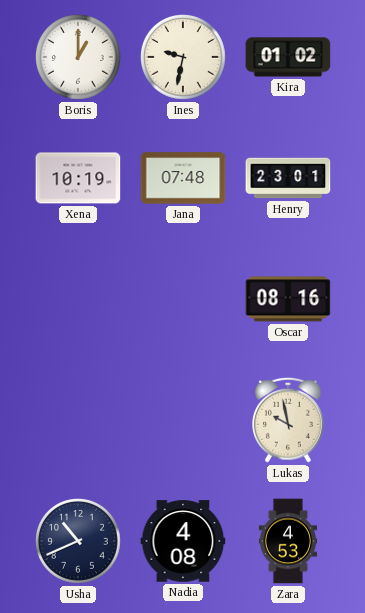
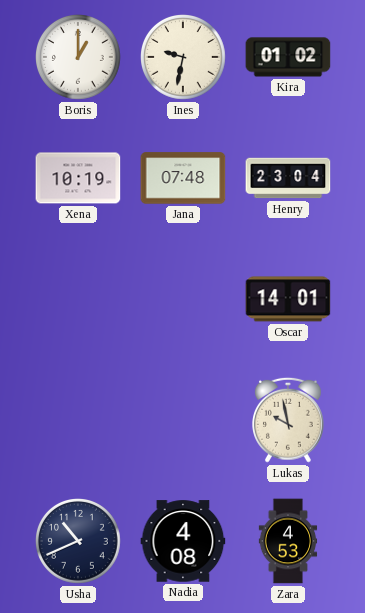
Henry: 23:01 -> 23:04
Oscar: 08:16 -> 14:01
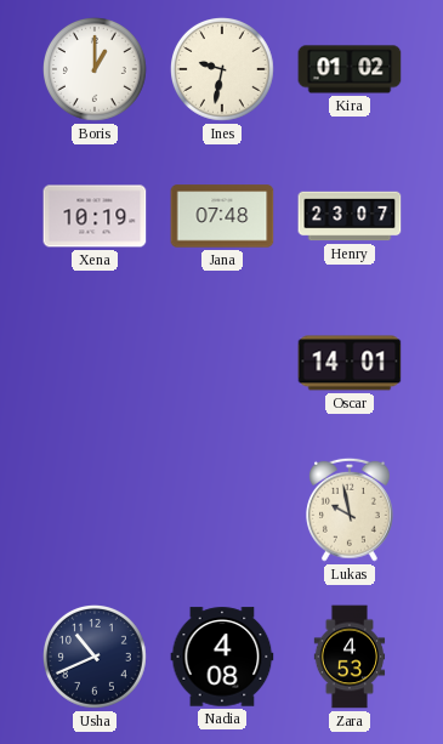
Henry: 23:04 -> 23:07
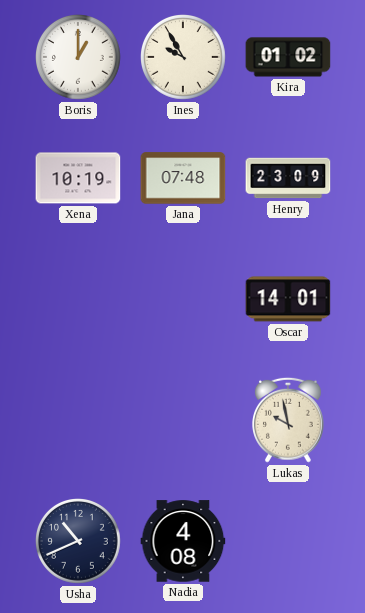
Ines: 9:32 -> 9:55
Henry: 23:07 -> 23:09
Zara: 4:53 -> none
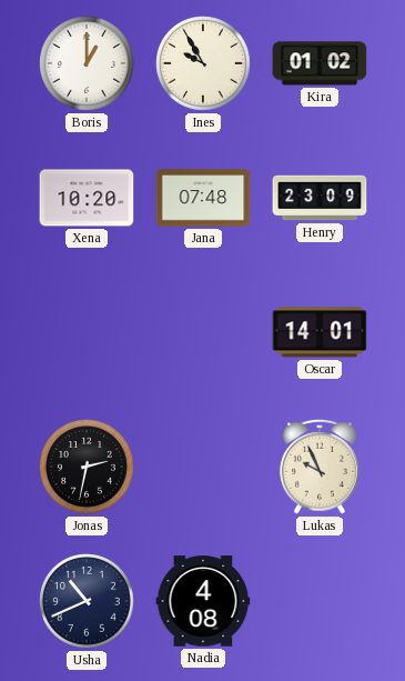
Xena: 10:19 -> 10:20
Jonas: none -> 2:32
Lukas: 9:58 -> 9:56
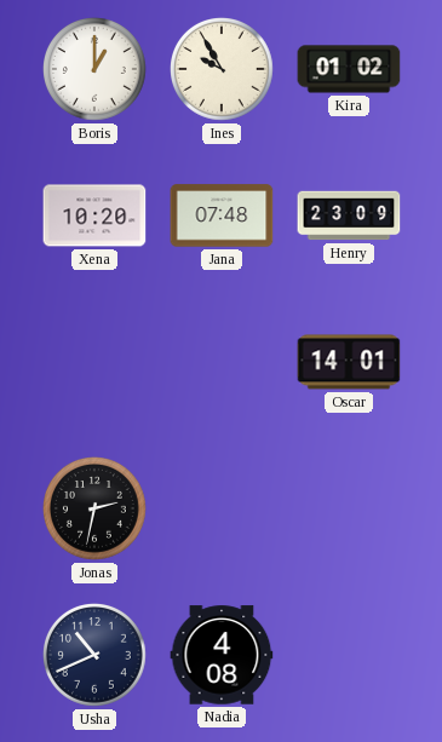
Lukas: 9:56 -> none
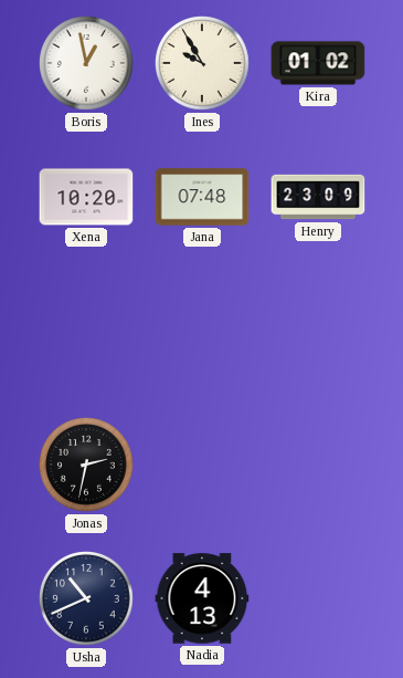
Boris: 1:00 -> 12:58
Oscar: 14:01 -> none
Nadia: 4:08 -> 4:13
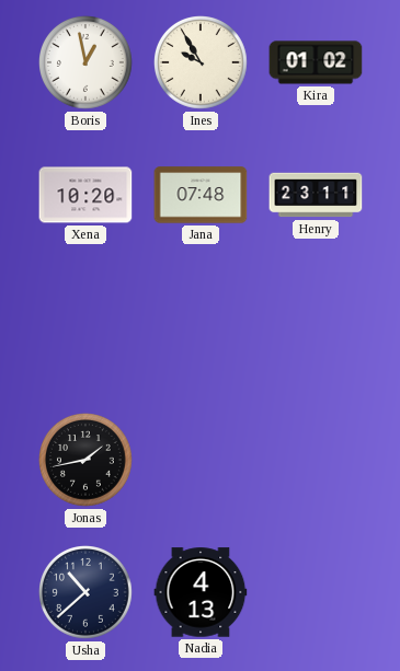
Henry: 23:09 -> 23:11
Jonas: 2:32 -> 1:43
Usha: 10:41 -> 10:38
